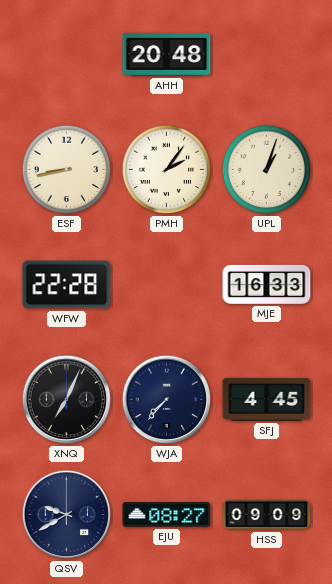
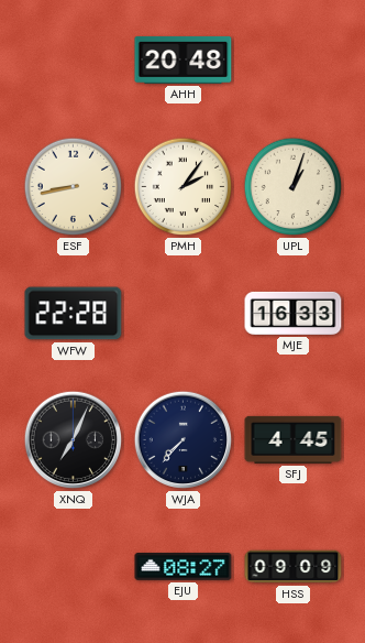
QSV: 9:40 -> none
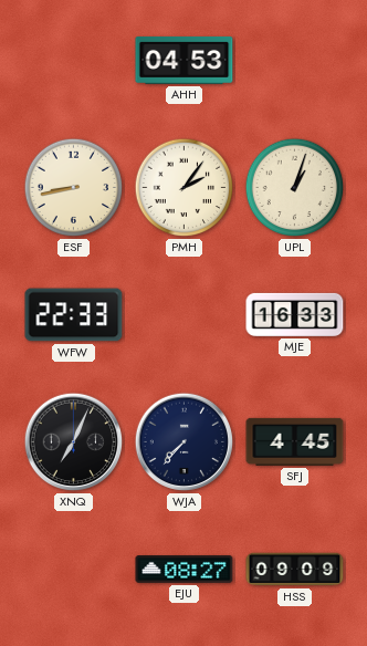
AHH: 20:48 -> 04:53
WFW: 22:28 -> 22:33
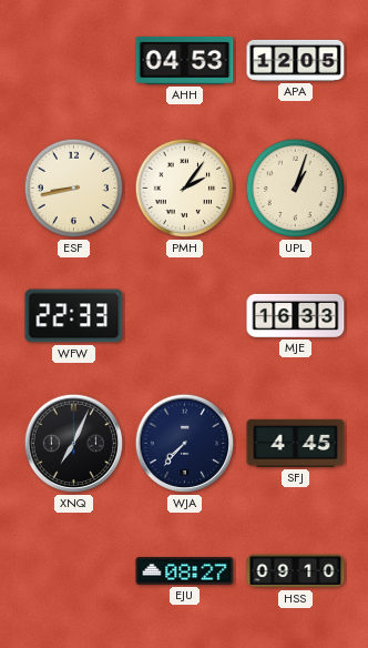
APA: none -> 12:05
HSS: 09:09 -> 09:10
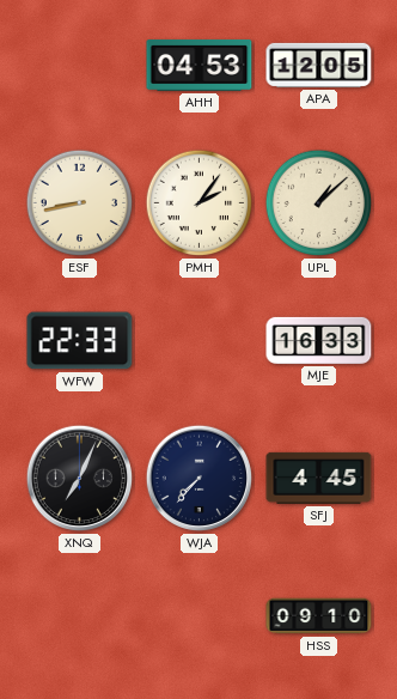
UPL: 1:03 -> 1:08
EJU: 08:27 -> none
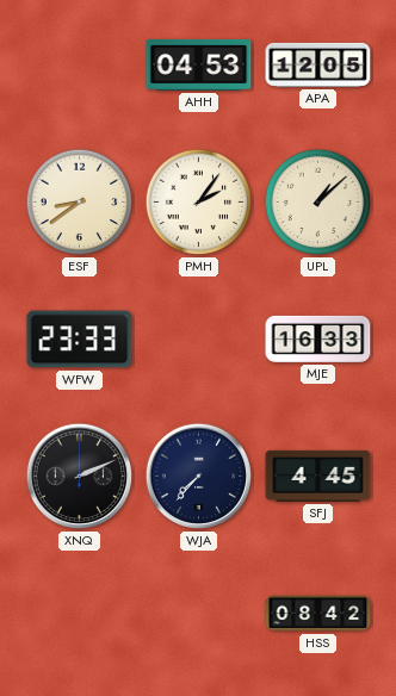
ESF: 8:43 -> 8:39
WFW: 22:33 -> 23:33
XNQ: 7:04 -> 2:11
HSS: 09:10 -> 08:42
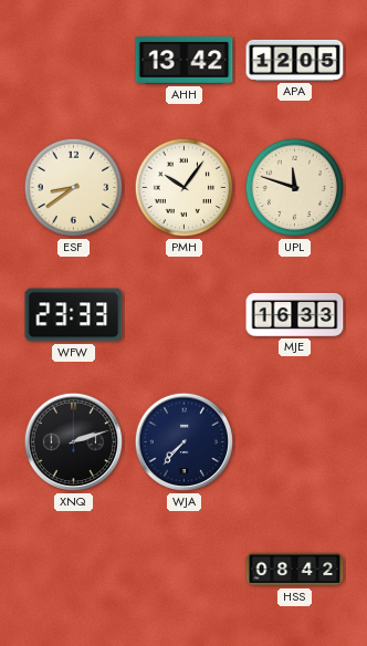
AHH: 04:53 -> 13:42
PMH: 2:06 -> 10:06
UPL: 1:08 -> 11:48
XNQ: 2:11 -> 2:12
SFJ: 4:45 -> none
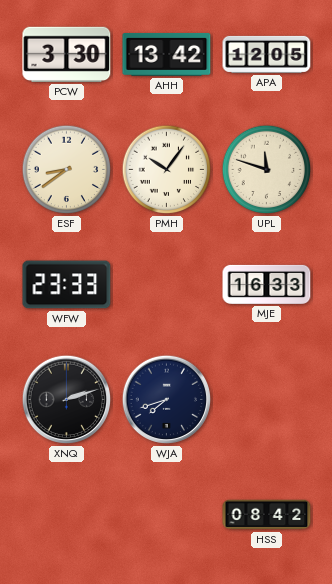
PCW: none -> 3:30
WJA: 7:37 -> 7:42
